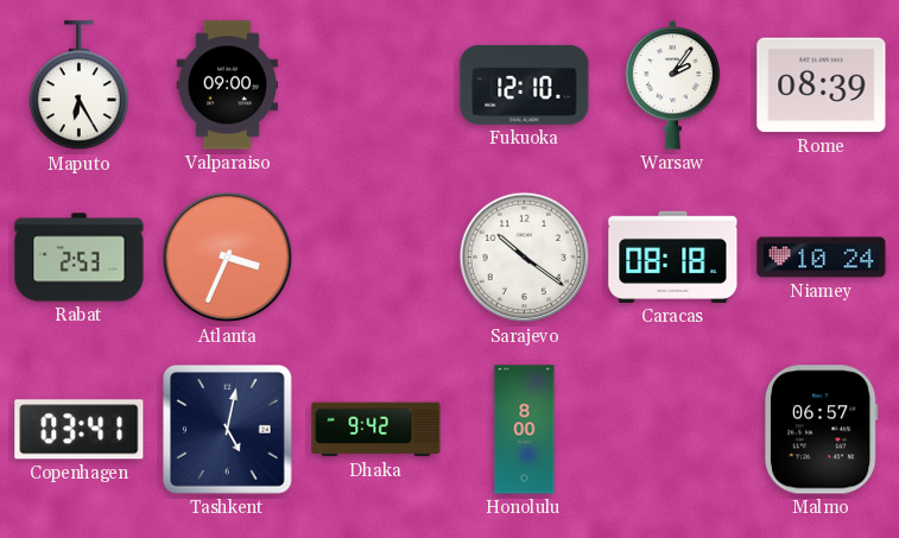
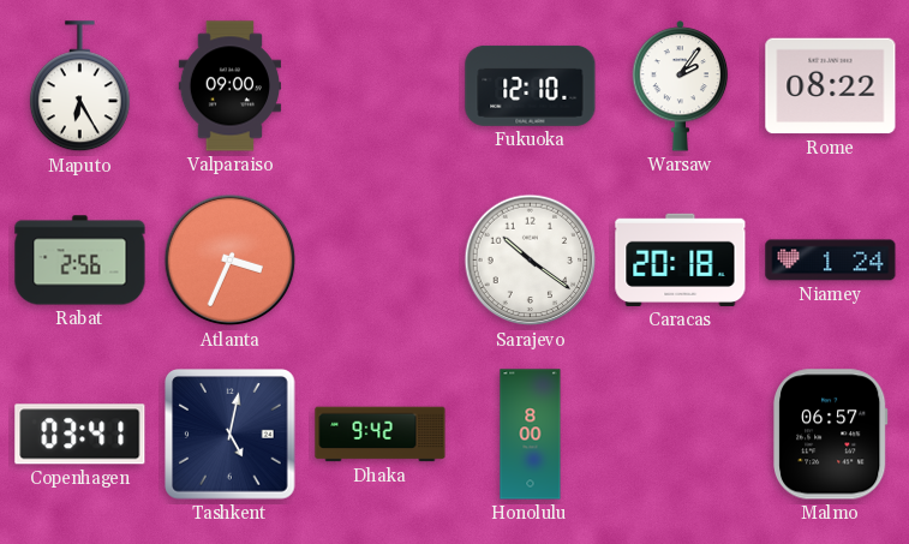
Rome: 08:39 -> 08:22
Rabat: 2:53 -> 2:56
Caracas: 08:18 -> 20:18
Niamey: 10:24 -> 1:24
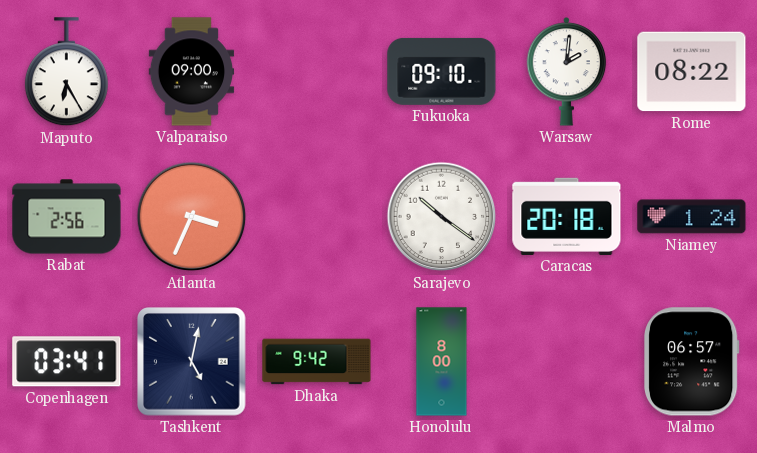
Fukuoka: 12:10 -> 09:10
Warsaw: 2:06 -> 2:01
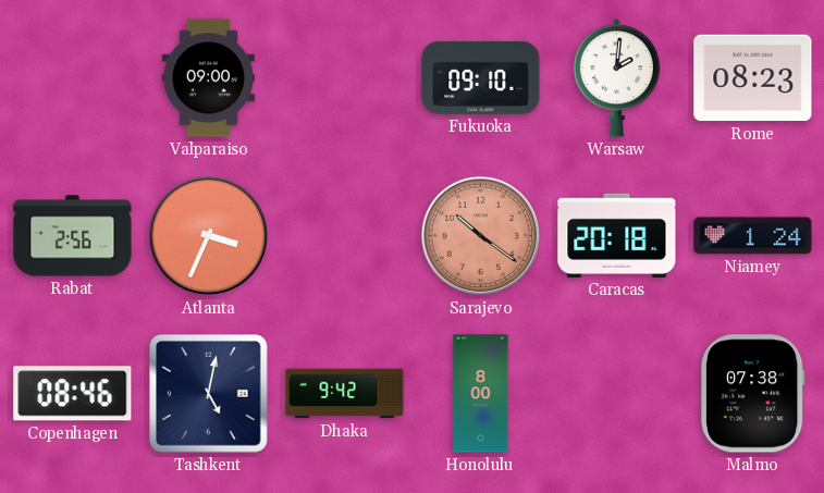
Maputo: 6:25 -> none
Rome: 08:22 -> 08:23
Sarajevo dial: white -> salmon
Copenhagen: 03:41 -> 08:46
Malmo: 06:57 -> 07:38
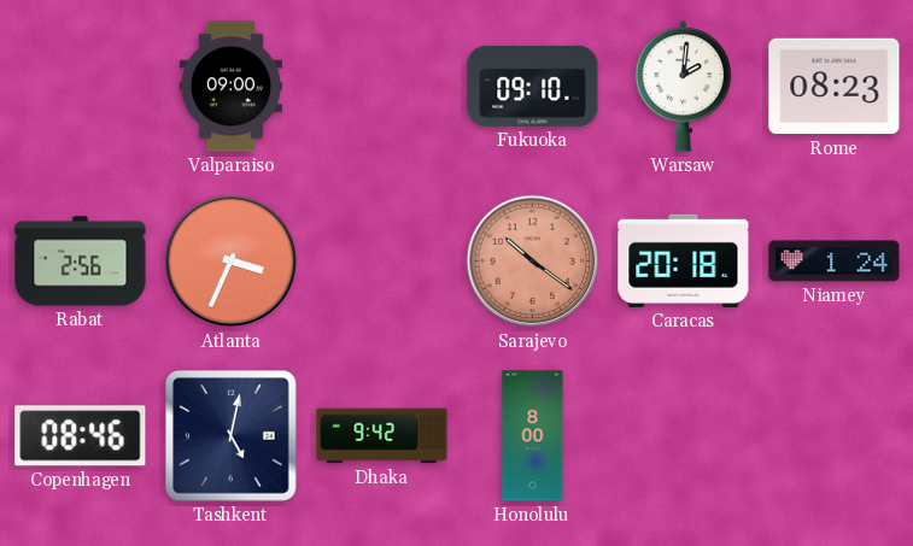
Malmo: 07:38 -> none
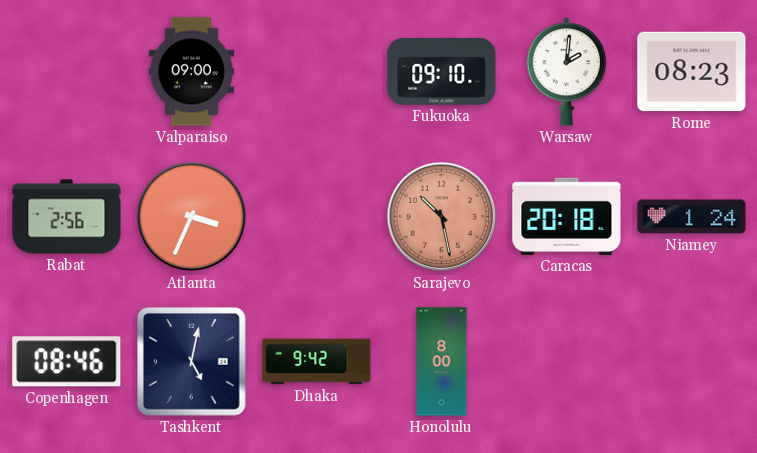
Sarajevo: 10:21 -> 10:28
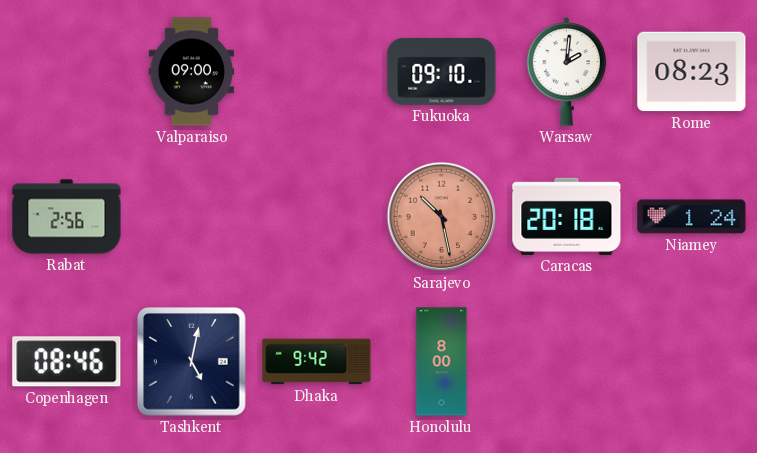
Atlanta: 3:34 -> none
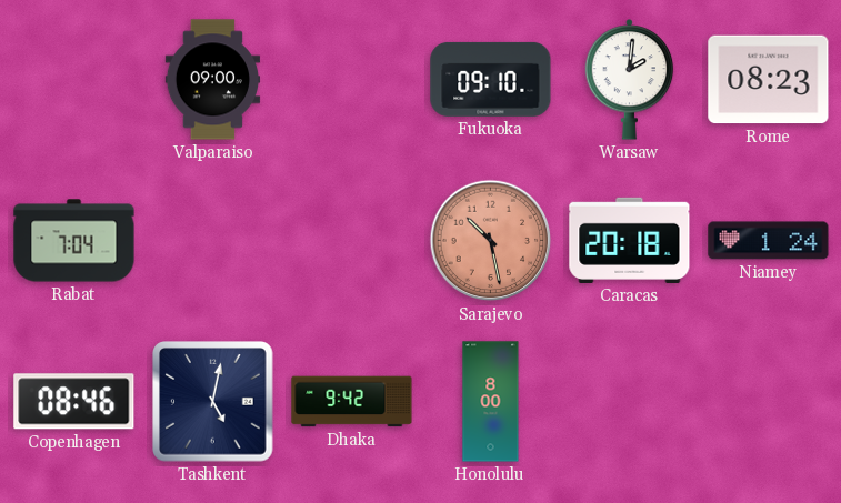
Rabat: 2:56 -> 7:04
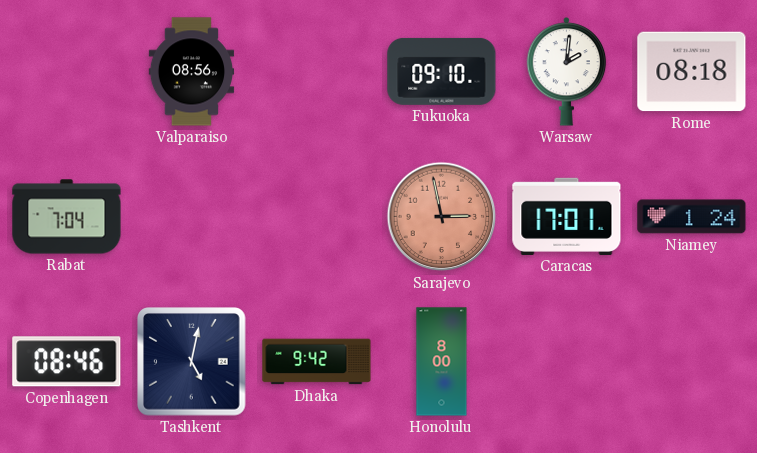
Valparaiso: 09:00 -> 08:56
Rome: 08:23 -> 08:18
Sarajevo: 10:28 -> 2:58
Caracas: 20:18 -> 17:01
